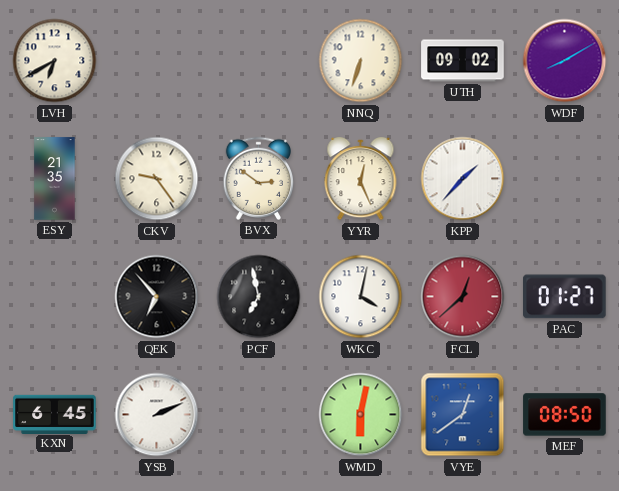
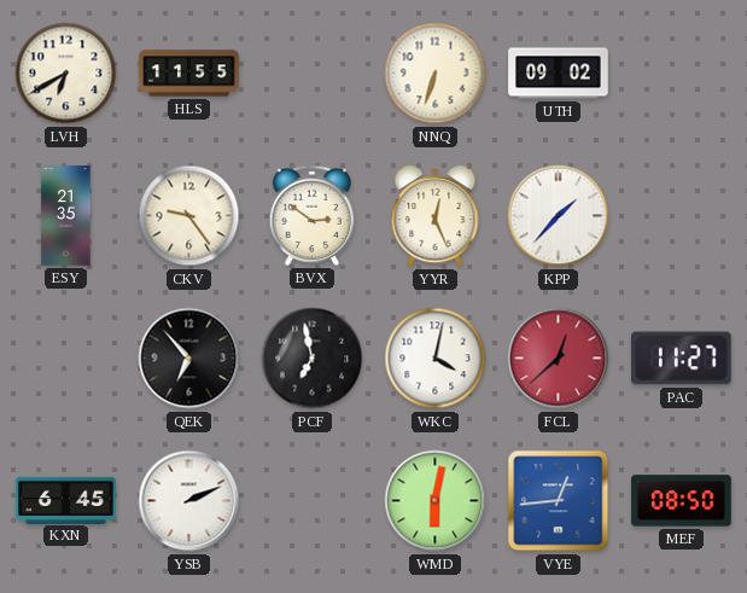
HLS: none -> 11:55
WDF: 8:10 -> none
PAC: 01:27 -> 11:27
VYE: 12:39 -> 12:44
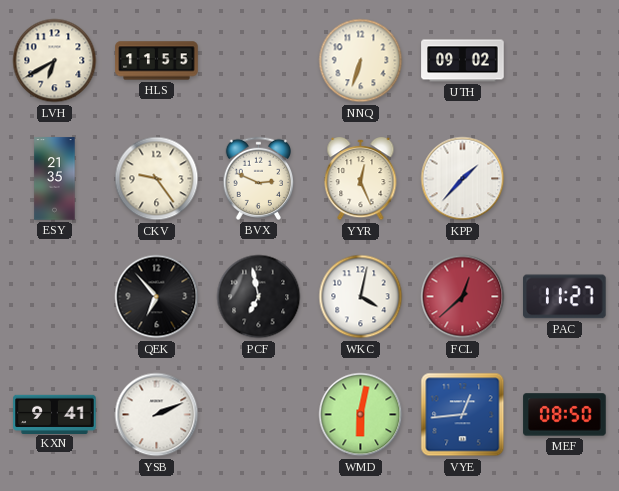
BVX: 2:51 -> 2:49
KXN: 6:45 -> 9:41
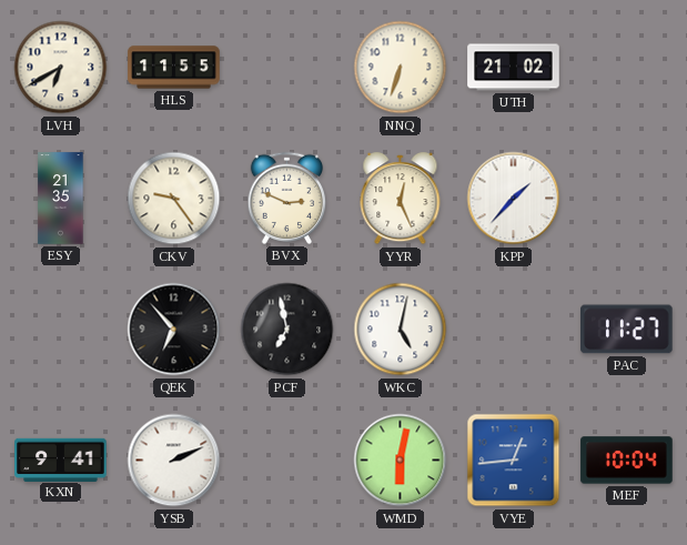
UTH: 09:02 -> 21:02
WKC: 4:02 -> 5:02
FCL: 12:38 -> none
MEF: 08:50 -> 10:04
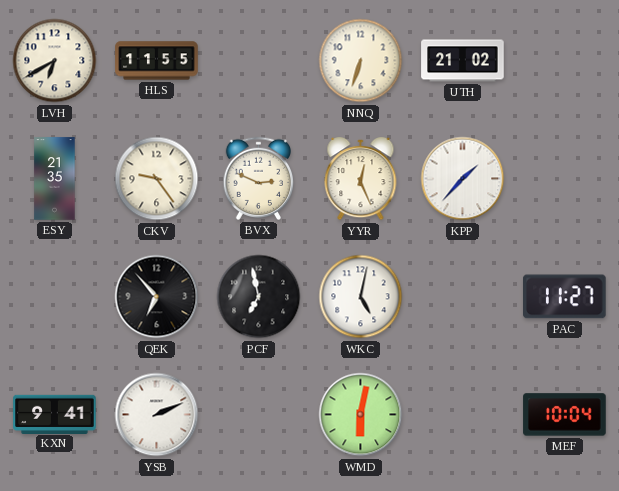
VYE: 12:44 -> none
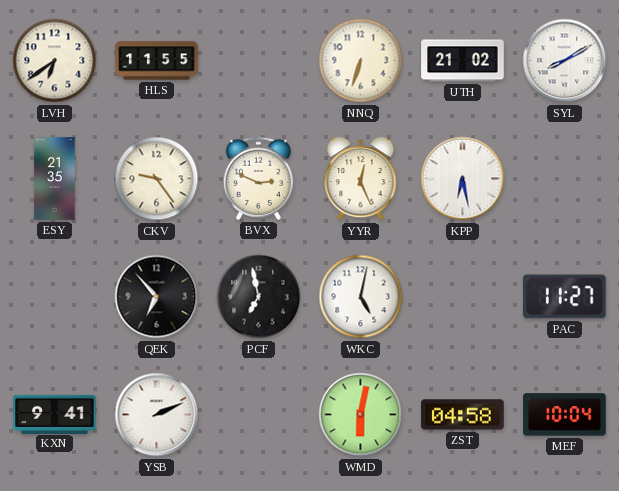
LVH: 6:40 -> 6:39
SYL: none -> 8:10
KPP: 1:37 -> 6:28
ZST: none -> 04:58
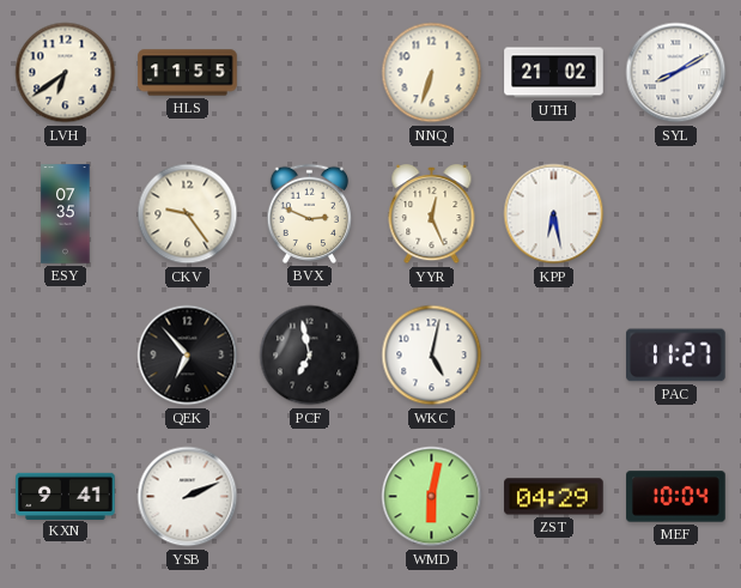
ESY: 21:35 -> 07:35
ZST: 04:58 -> 04:29
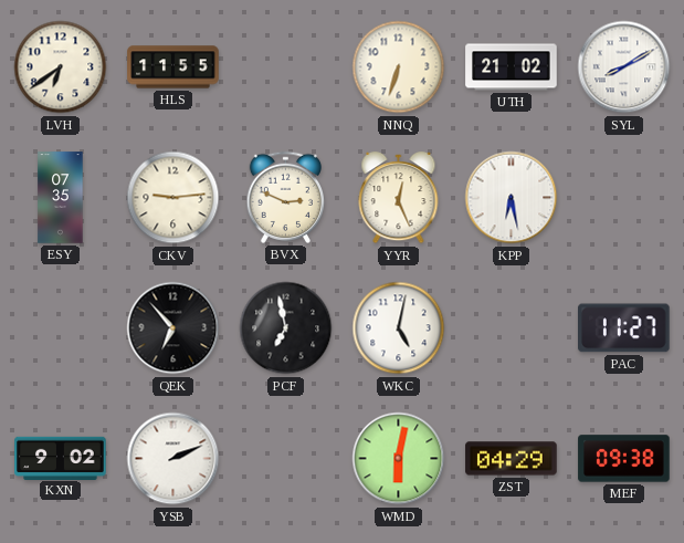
CKV: 9:24 -> 9:14
KXN: 9:41 -> 9:02
MEF: 10:04 -> 09:38
